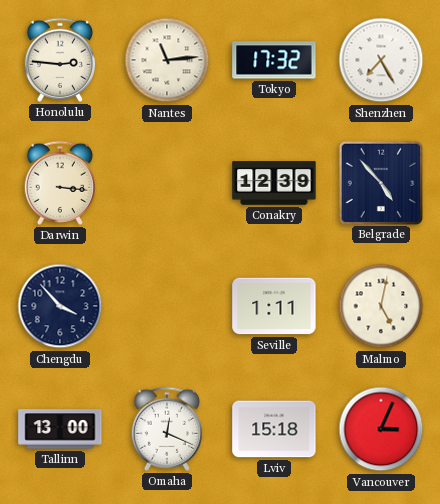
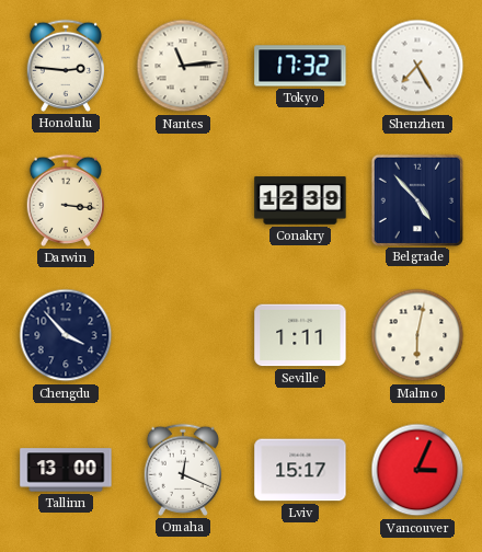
Malmo: 5:02 -> 6:02
Lviv: 15:18 -> 15:17
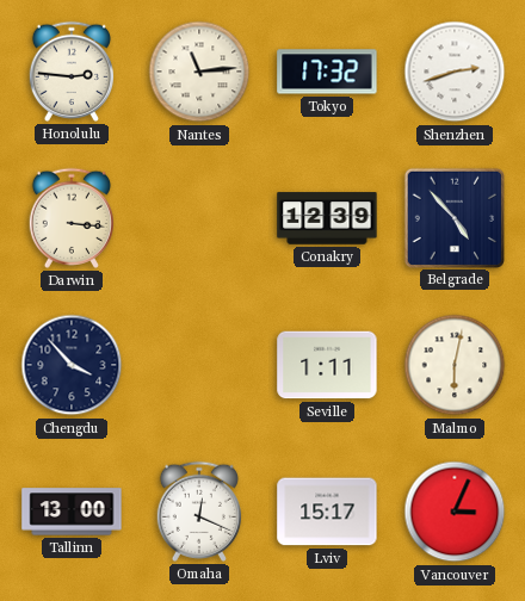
Shenzhen: 7:25 -> 2:42
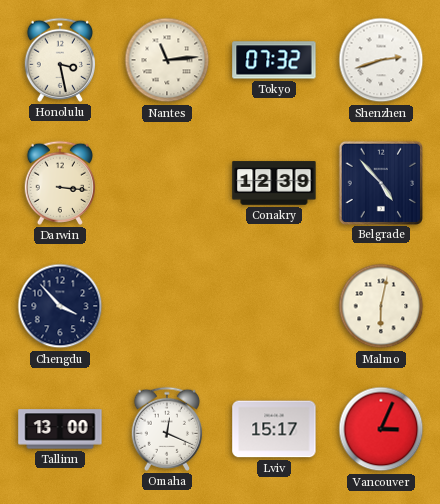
Honolulu: 2:46 -> 3:28
Tokyo: 17:32 -> 07:32
Seville: 1:11 -> none
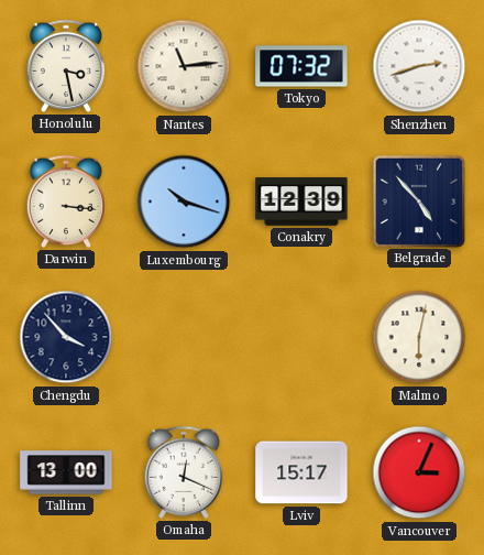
Luxembourg: none -> 10:18
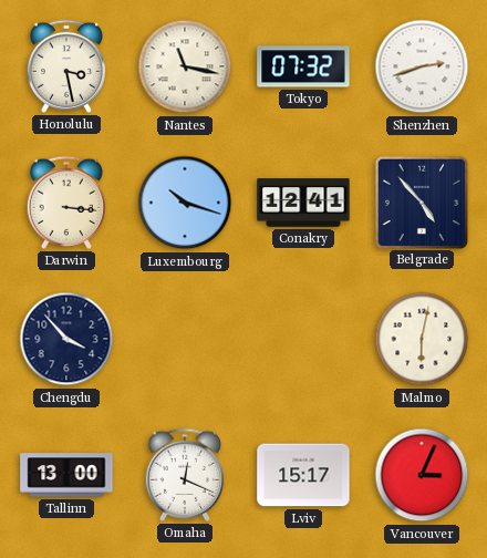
Nantes: 11:14 -> 11:17
Conakry: 12:39 -> 12:41
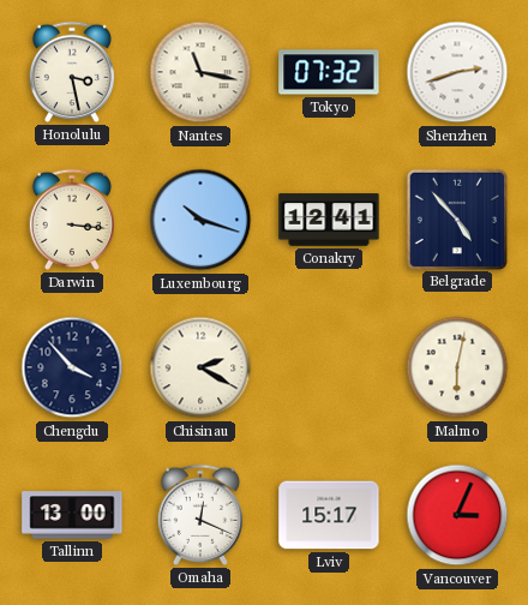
Chisinau: none -> 2:20
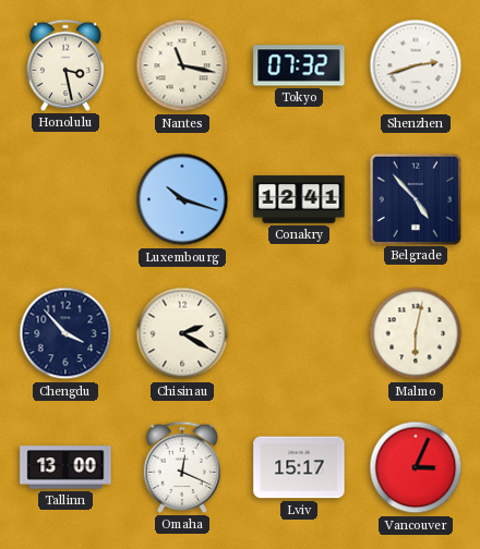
Darwin: 3:16 -> none
